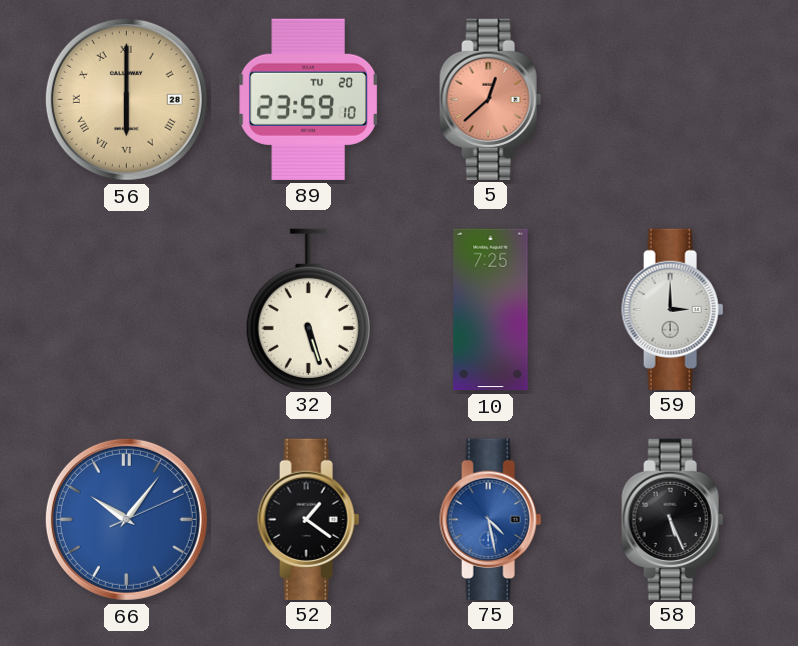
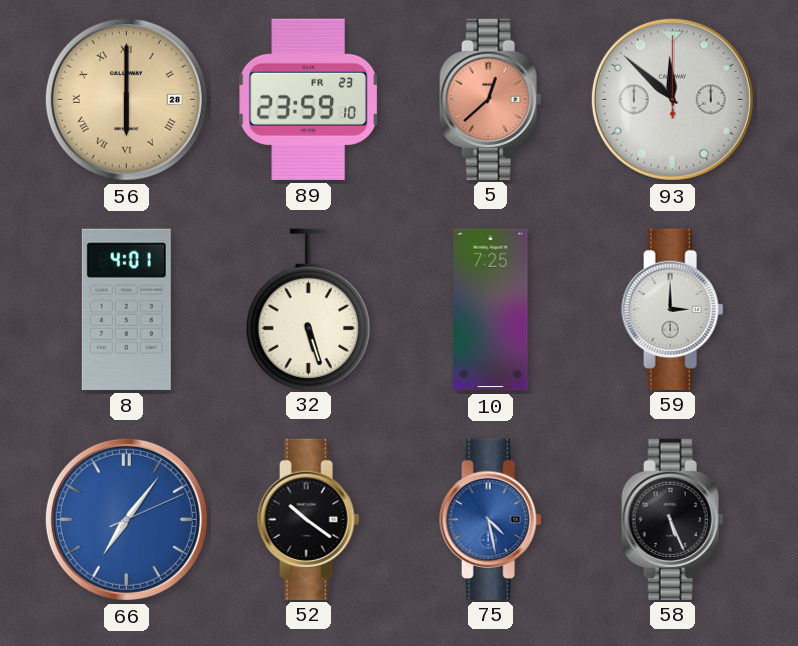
89 date: TU 20 -> FR 23
93: none -> 11:52
8: none -> 4:01
66: 10:06 -> 7:06
52: 1:21 -> 10:21
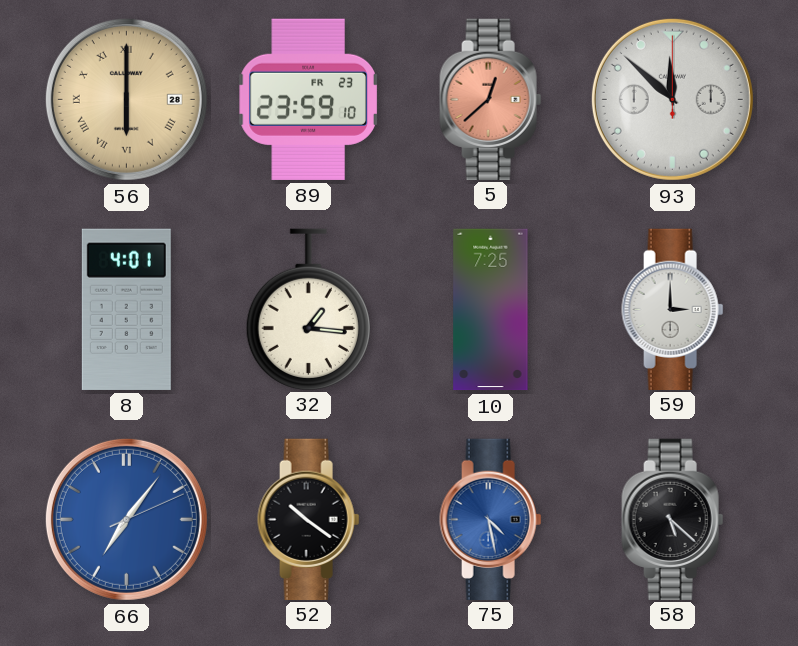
32: 5:27 -> 1:16
58: 5:26 -> 5:22
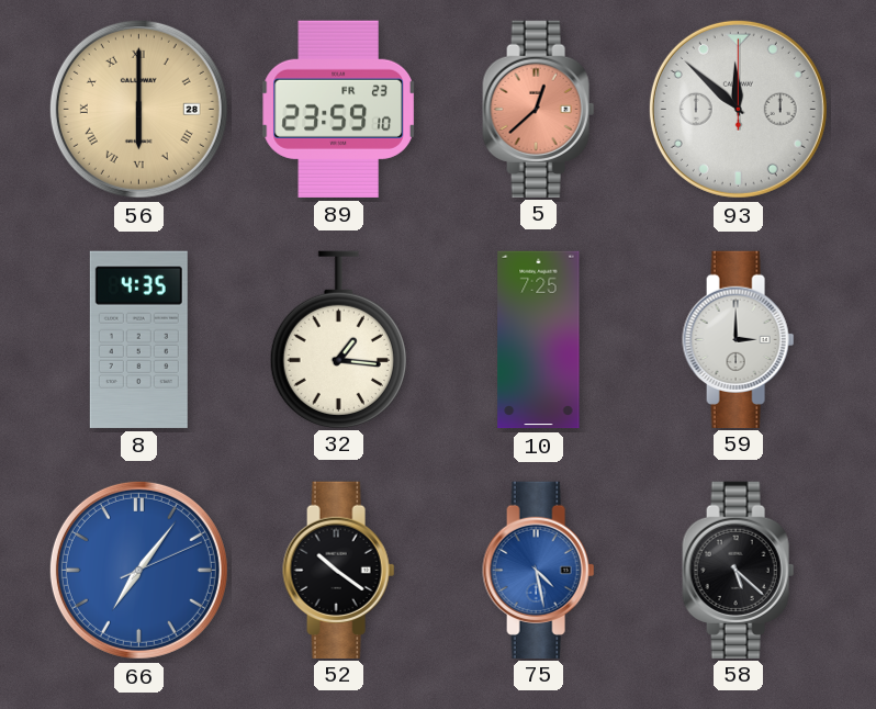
8: 4:01 -> 4:35
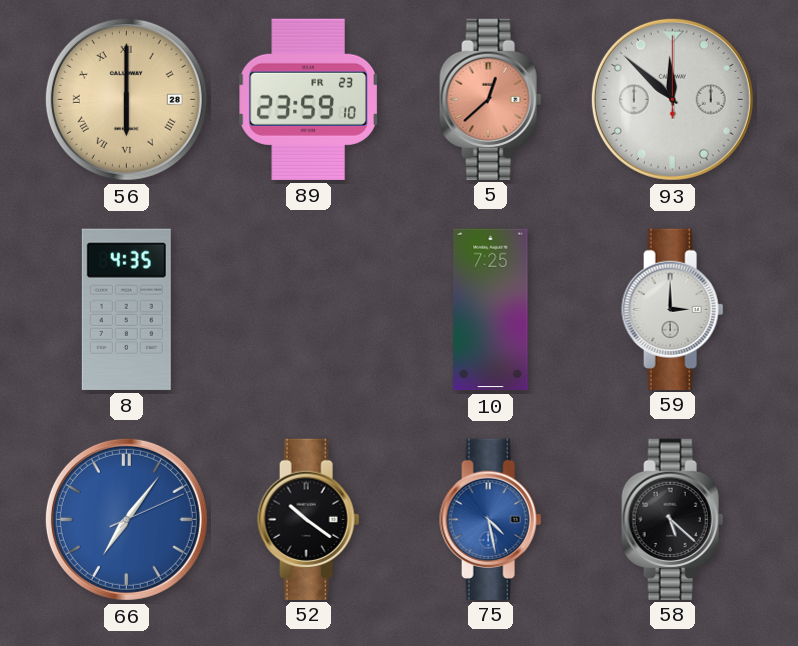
32: 1:16 -> none
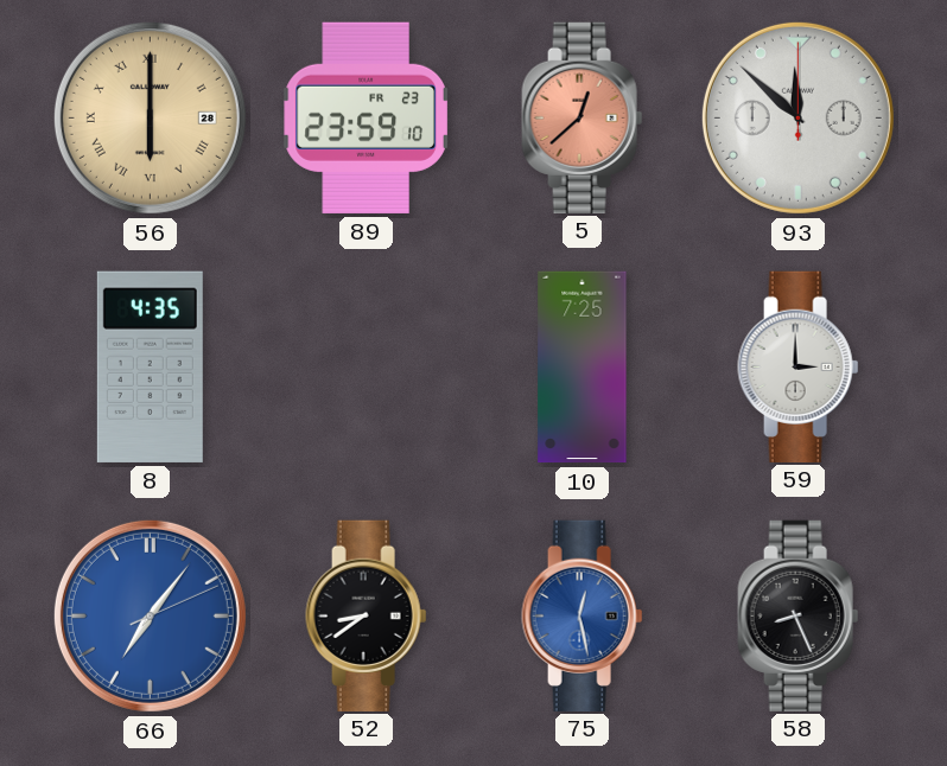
52: 10:21 -> 8:39
75: 4:28 -> 12:28
58: 5:22 -> 8:26
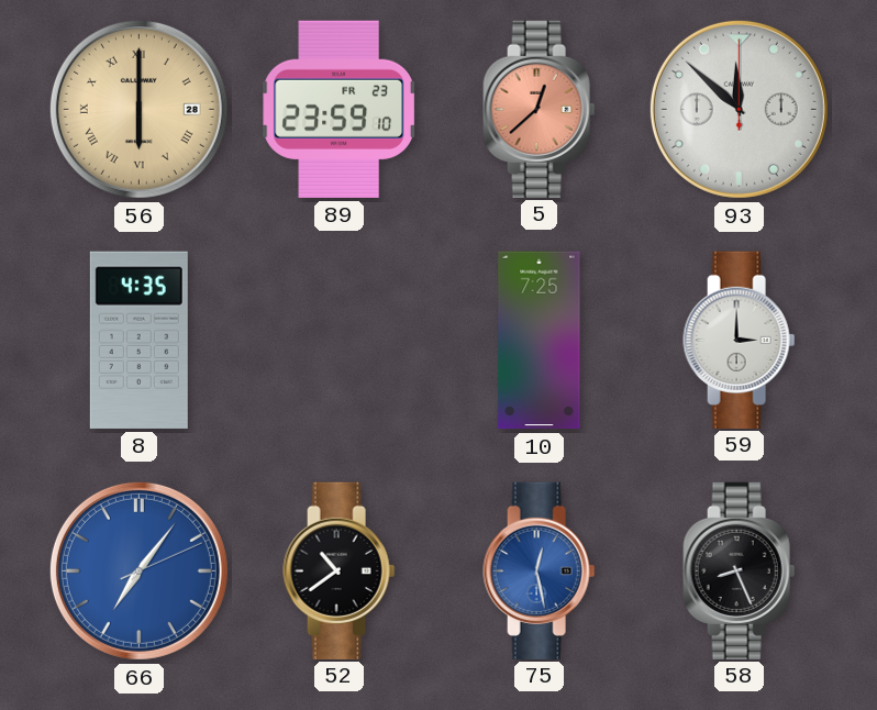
52: 8:39 -> 10:39
